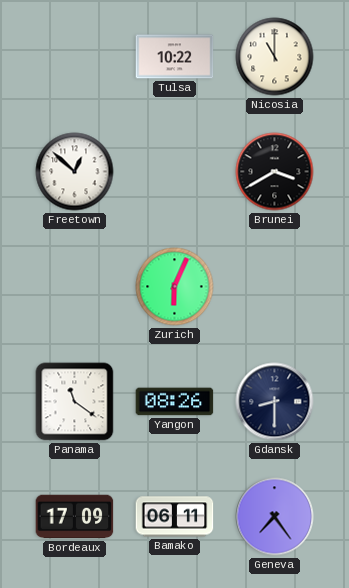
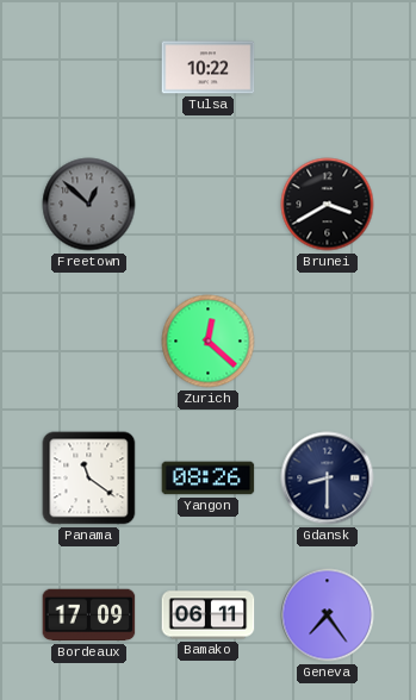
Nicosia: 11:00 -> none
Freetown dial: white -> grey
Zurich: 6:04 -> 12:22
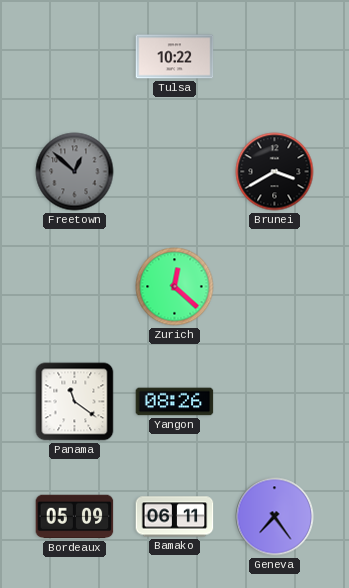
Gdansk: 8:30 -> none
Bordeaux: 17:09 -> 05:09
